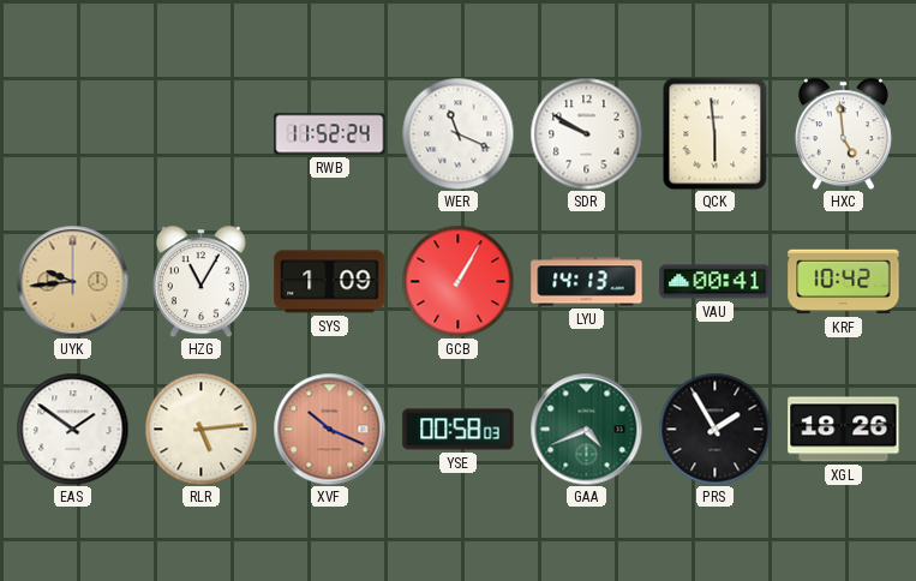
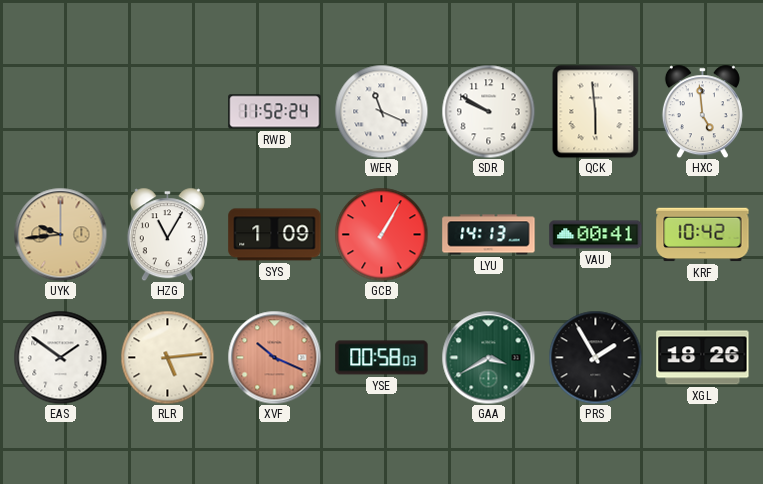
GAA: 4:41 -> 3:40
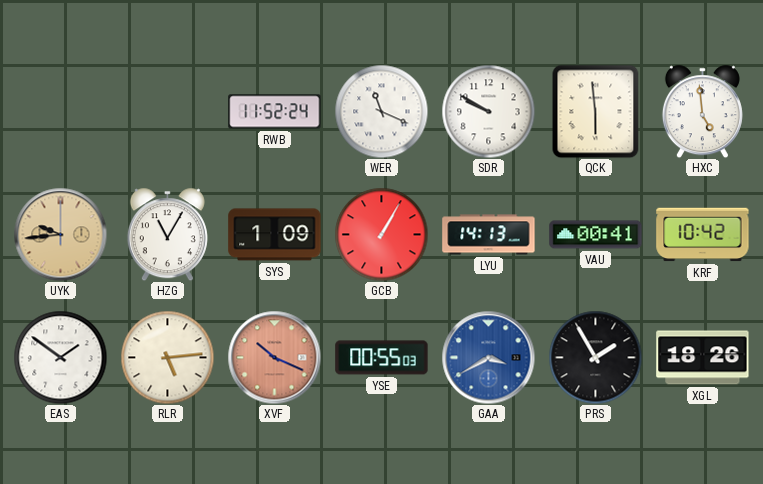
YSE: 00:58 -> 00:55
GAA dial: green -> blue
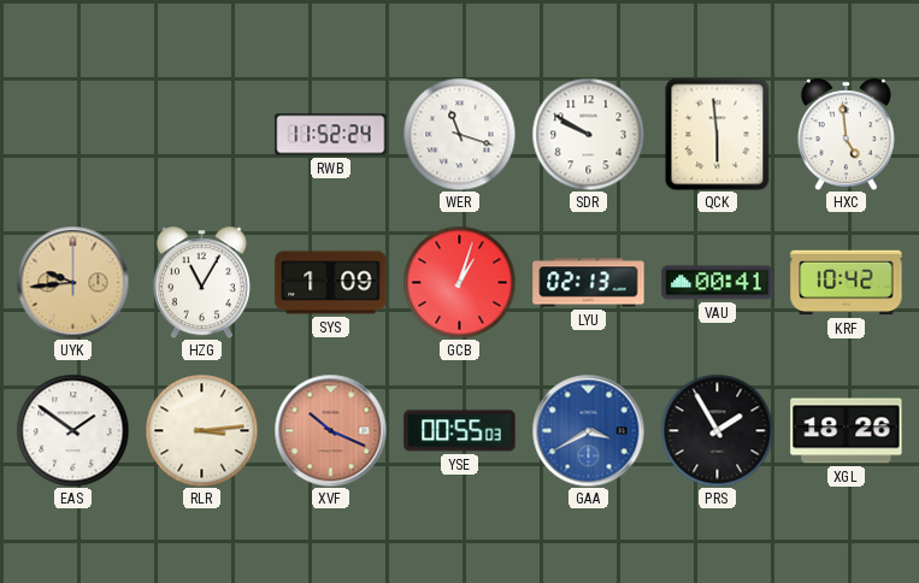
WER: 11:19 -> 11:18
GCB: 1:05 -> 1:03
LYU: 14:13 -> 02:13
RLR: 5:14 -> 3:14
